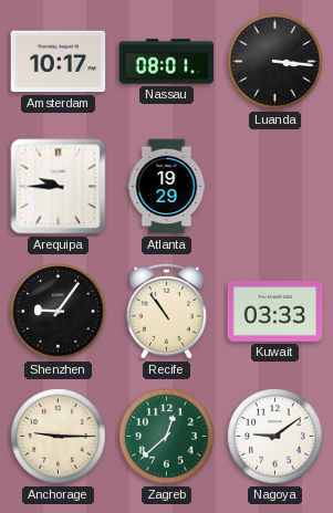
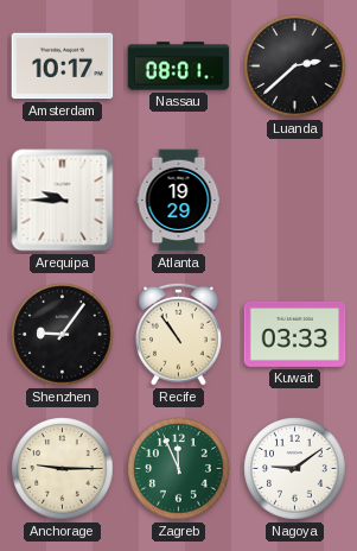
Luanda: 3:16 -> 2:38
Zagreb: 12:38 -> 11:56
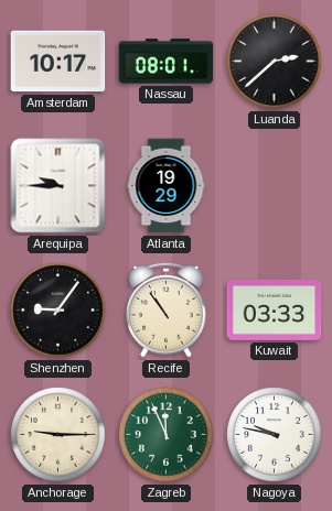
Nagoya: 9:09 -> 9:47
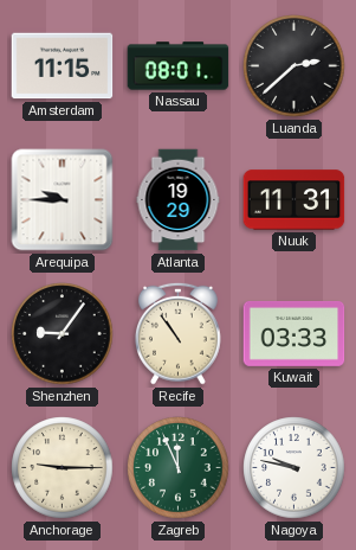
Amsterdam: 10:17 -> 11:15
Nuuk: none -> 11:31
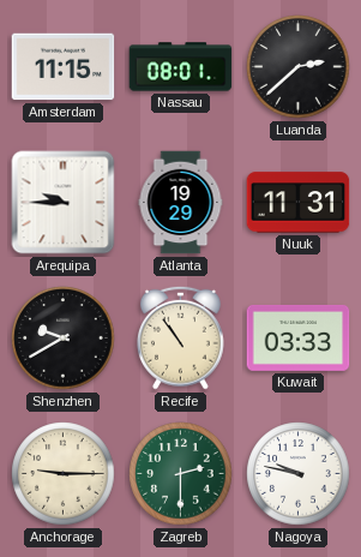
Shenzhen: 9:06 -> 9:40
Zagreb: 11:56 -> 2:30
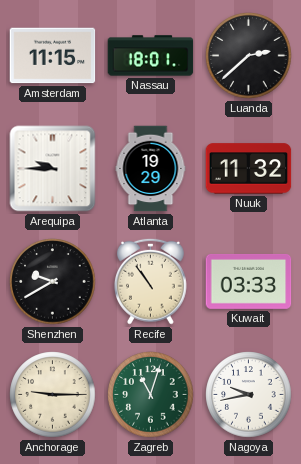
Nassau: 08:01 -> 18:01
Nuuk: 11:31 -> 11:32
Zagreb: 2:30 -> 11:03
Nagoya: 9:47 -> 9:43
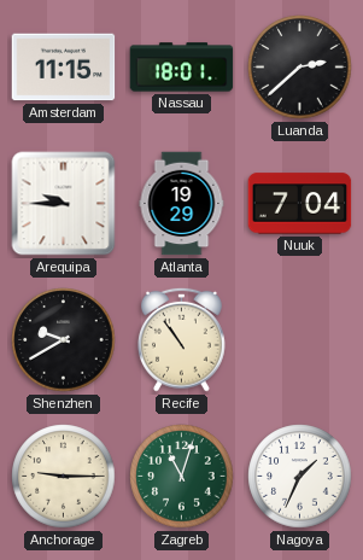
Nuuk: 11:32 -> 7:04
Kuwait: 03:33 -> none
Nagoya: 9:43 -> 1:34
